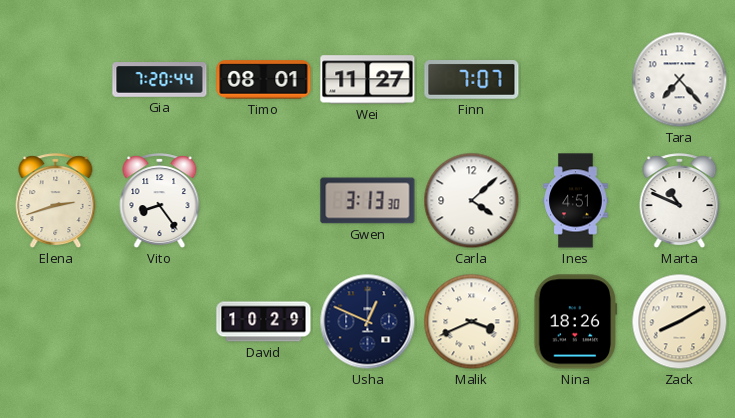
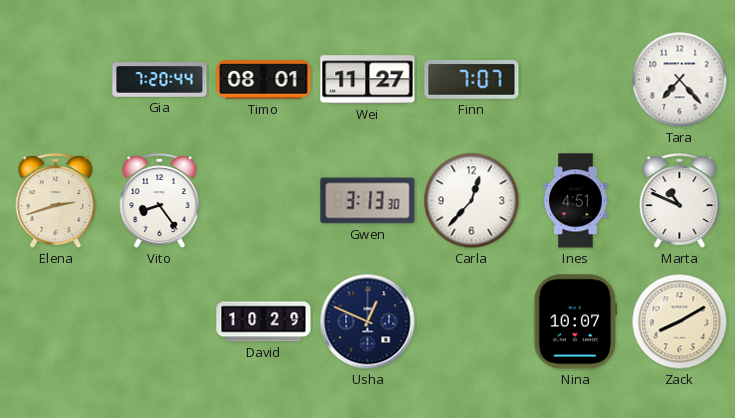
Carla: 4:08 -> 12:37
Malik: 3:41 -> none
Nina: 18:26 -> 10:07
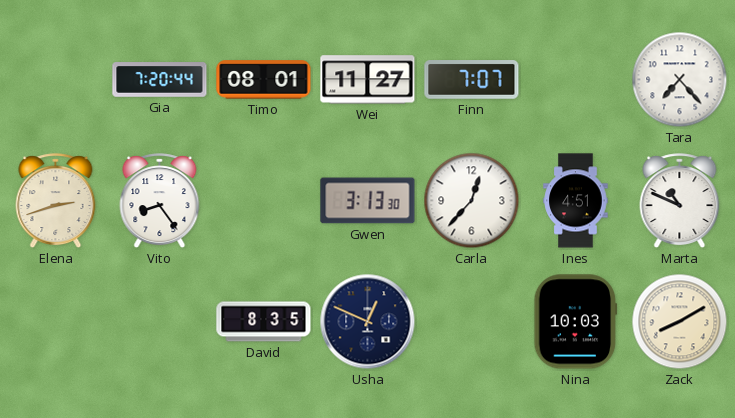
David: 10:29 -> 8:35
Nina: 10:07 -> 10:03
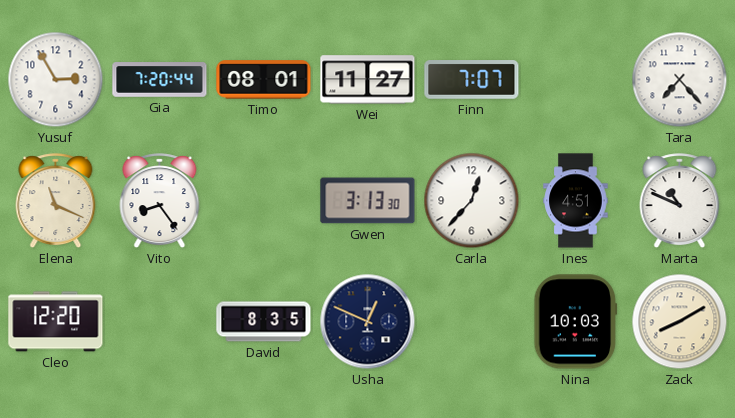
Yusuf: none -> 2:55
Elena: 2:42 -> 11:19
Cleo: none -> 12:20
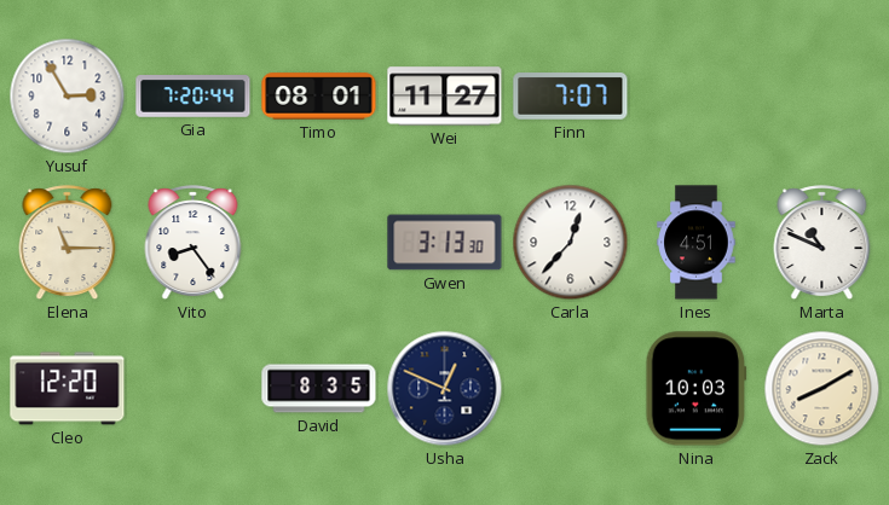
Tara: 7:23 -> none
Elena: 11:19 -> 11:15
